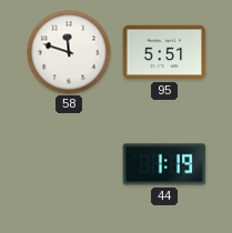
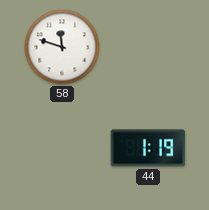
95: 5:51 -> none
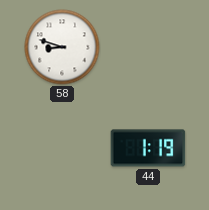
58: 11:48 -> 8:48
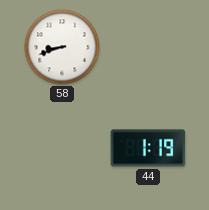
58: 8:48 -> 8:42
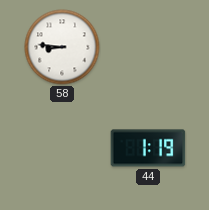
58: 8:42 -> 8:46
